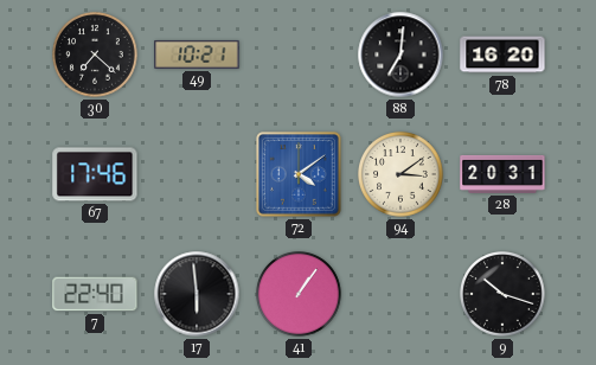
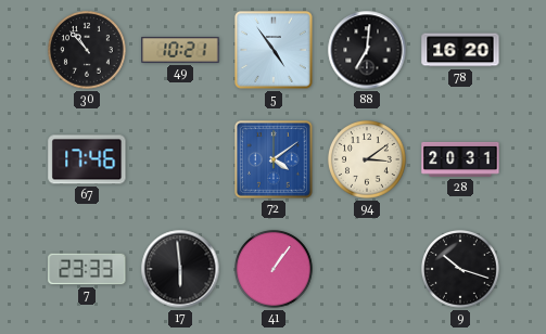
30: 7:22 -> 10:53
5: none -> 4:54
7: 22:40 -> 23:33
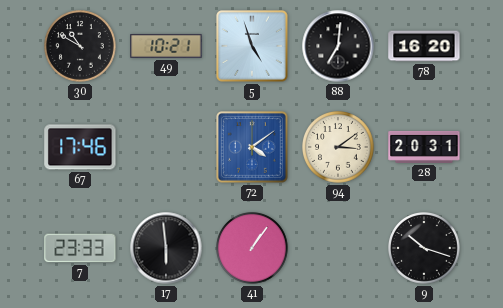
30: 10:53 -> 10:50
5: 4:54 -> 4:57
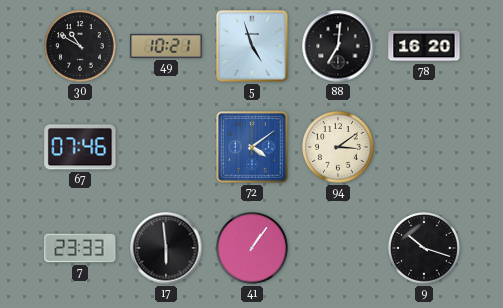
67: 17:46 -> 07:46
28: 20:31 -> none
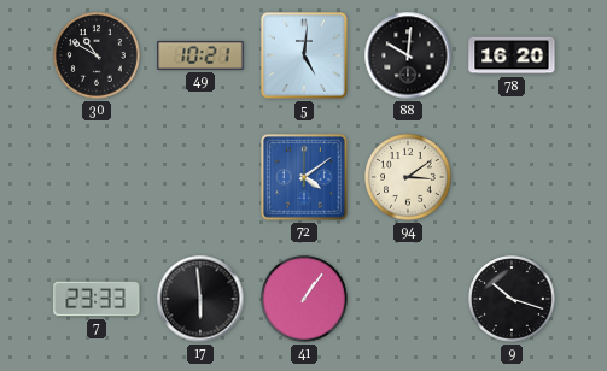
5: 4:57 -> 5:01
88: 7:01 -> 10:01
67: 07:46 -> none
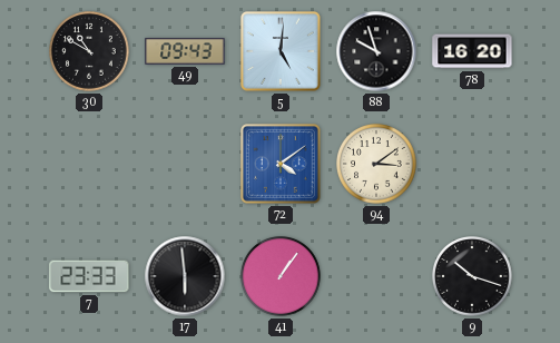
49: 10:21 -> 09:43
88: 10:01 -> 9:57
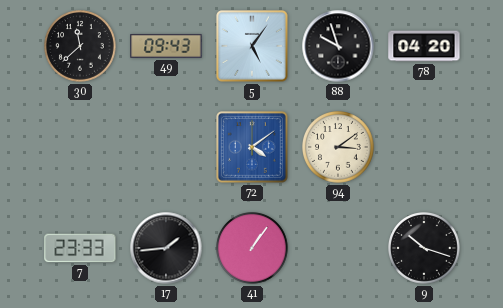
30: 10:50 -> 11:38
5: 5:01 -> 5:06
78: 16:20 -> 04:20
17: 5:59 -> 1:44
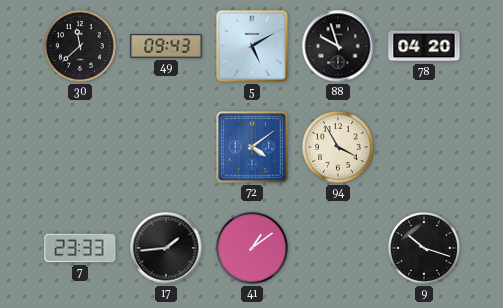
5: 5:06 -> 5:10
94: 3:09 -> 3:55
41: 1:06 -> 1:09
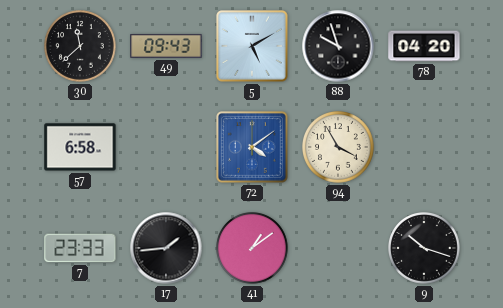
57: none -> 6:58
